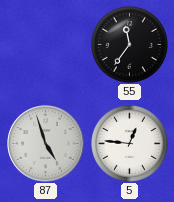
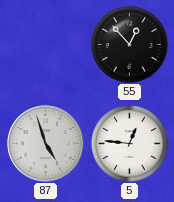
55: 11:36 -> 12:53
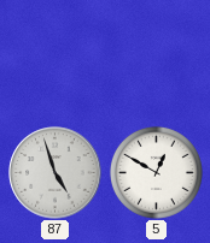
55: 12:53 -> none
5: 12:46 -> 12:50
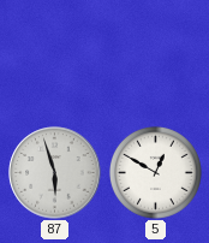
87: 4:57 -> 5:57
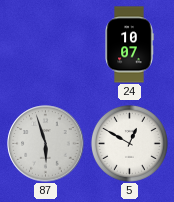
24: none -> 10:07
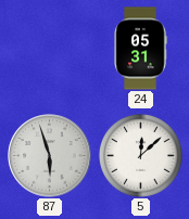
24: 10:07 -> 05:31
5: 12:50 -> 12:08
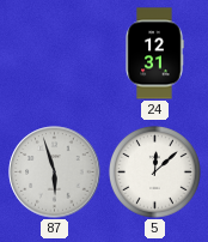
24: 05:31 -> 12:31
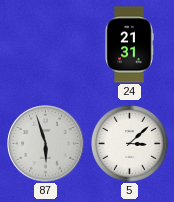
24: 12:31 -> 21:31
5: 12:08 -> 3:08
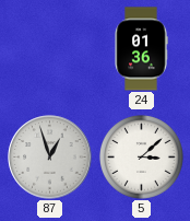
24: 21:31 -> 01:36
87: 5:57 -> 12:57
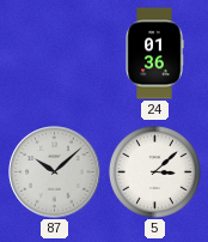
87: 12:57 -> 10:08
